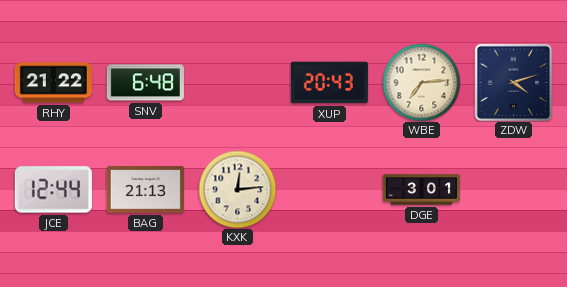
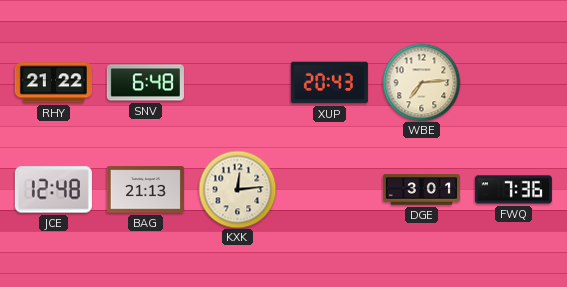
ZDW: 4:12 -> none
JCE: 12:44 -> 12:48
FWQ: none -> 7:36
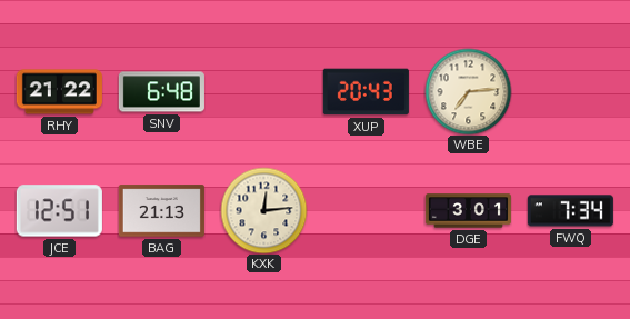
JCE: 12:48 -> 12:51
FWQ: 7:36 -> 7:34
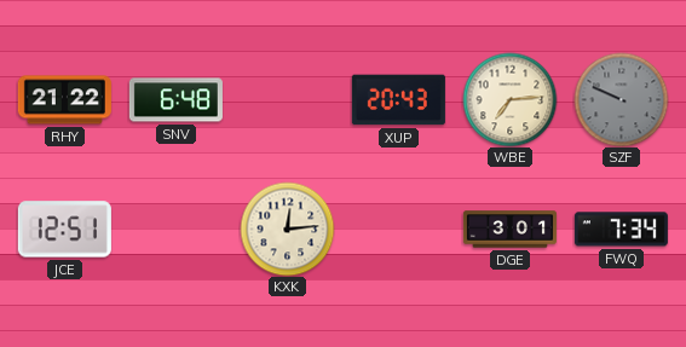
SZF: none -> 9:49
BAG: 21:13 -> none
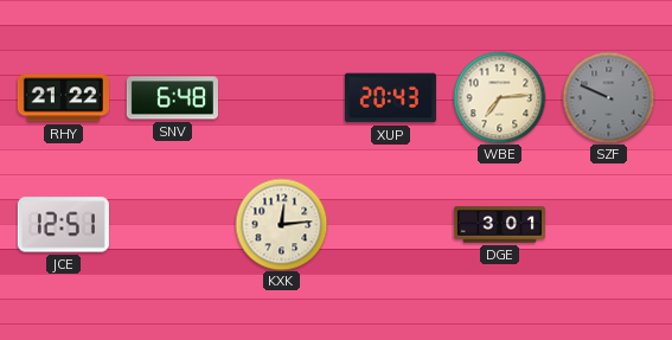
FWQ: 7:34 -> none
